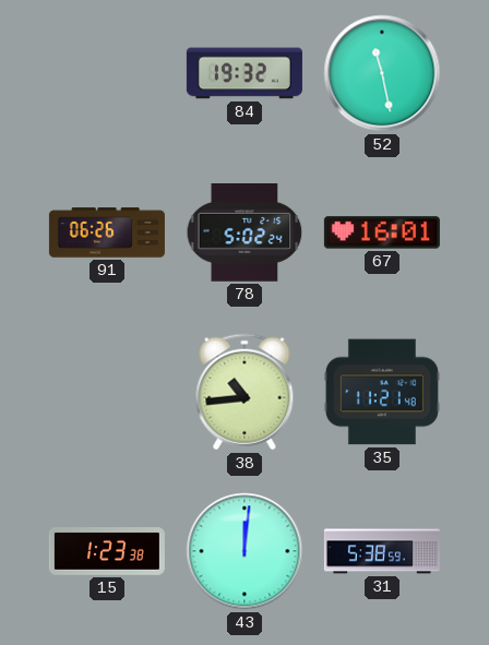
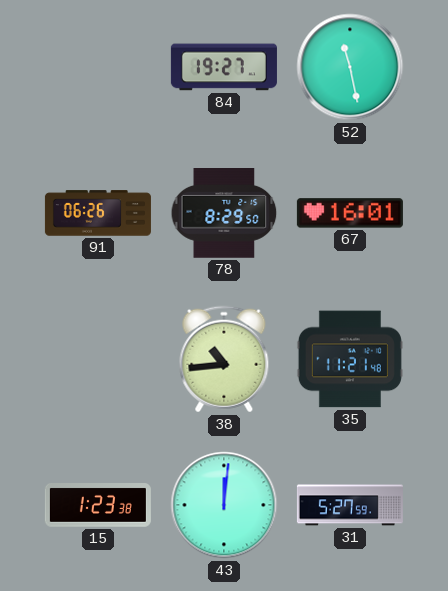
84: 19:32 -> 19:27
78: 5:02 -> 8:29
31: 5:38 -> 5:27
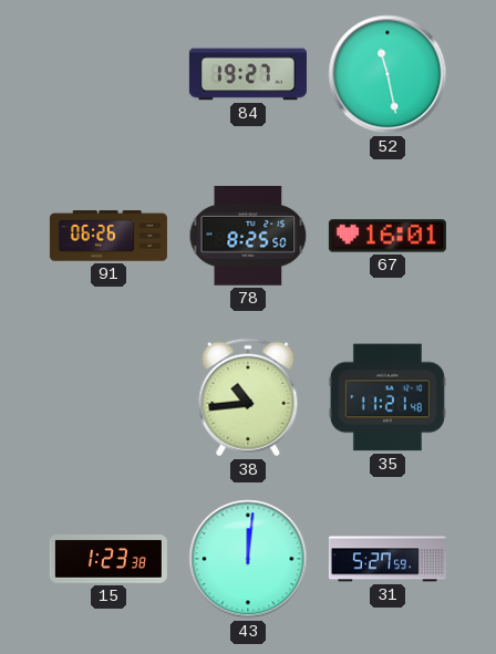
78: 8:29 -> 8:25
